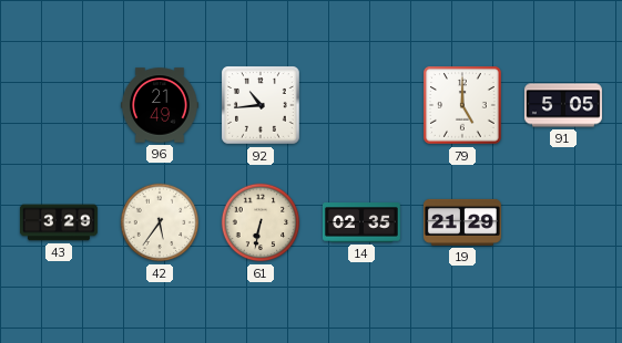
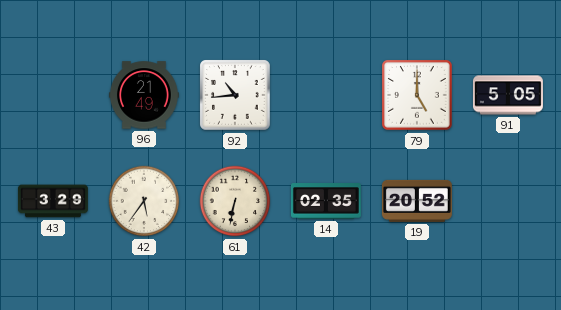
19: 21:29 -> 20:52
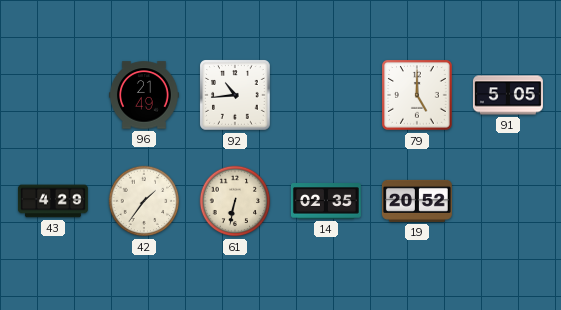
43: 3:29 -> 4:29
42: 5:36 -> 1:36
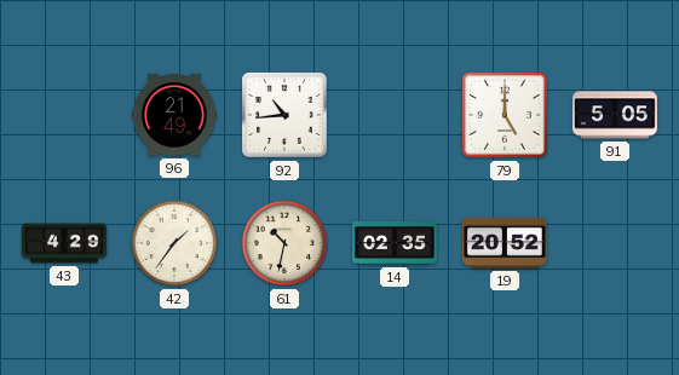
61: 6:32 -> 10:32
